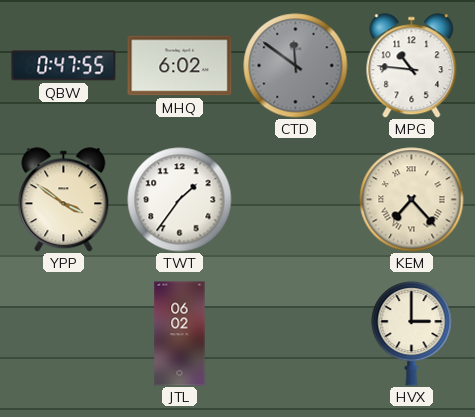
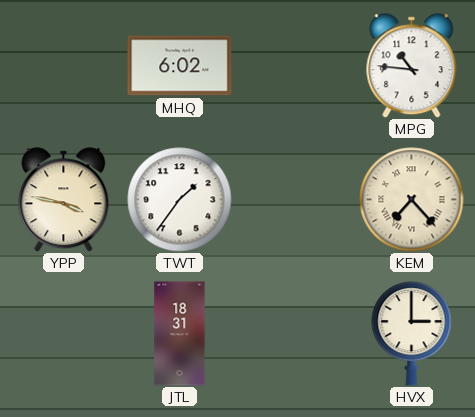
QBW: 0:47 -> none
CTD: 11:51 -> none
YPP: 3:51 -> 3:47
JTL: 06:02 -> 18:31
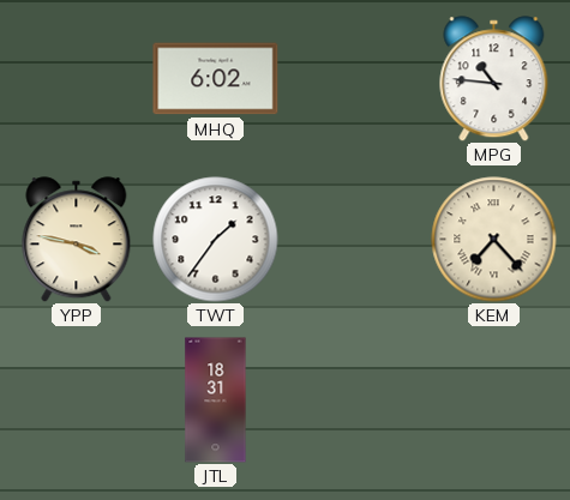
HVX: 3:00 -> none
